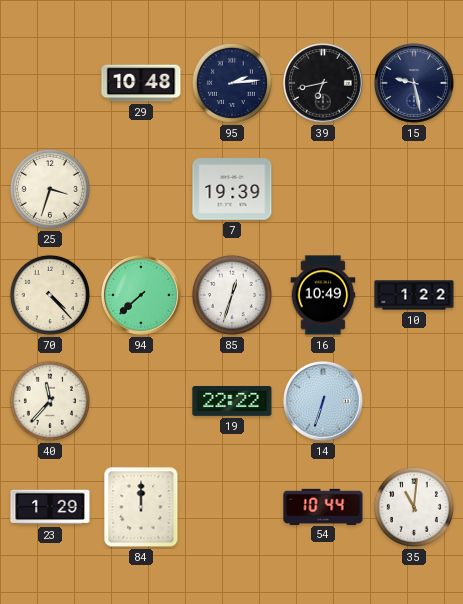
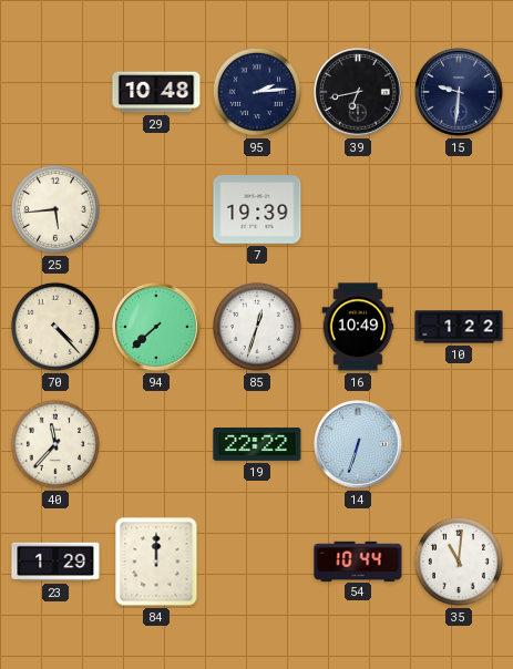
15: 9:28 -> 9:31
25: 3:33 -> 5:44
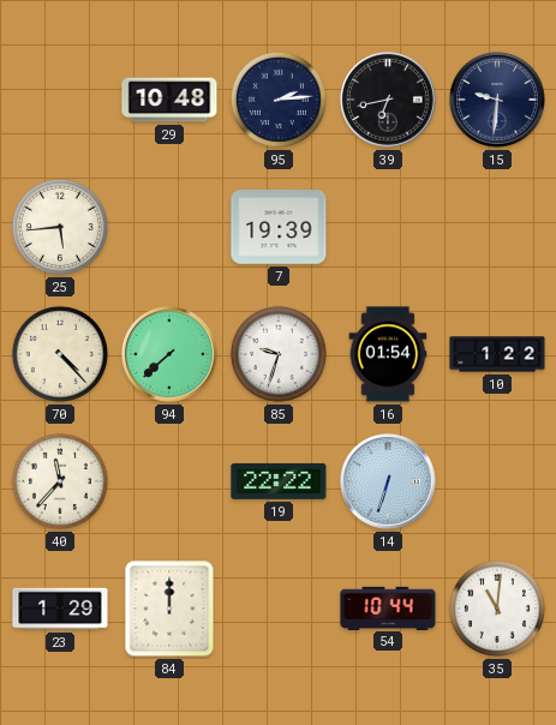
85: 12:33 -> 9:33
16: 10:49 -> 01:54
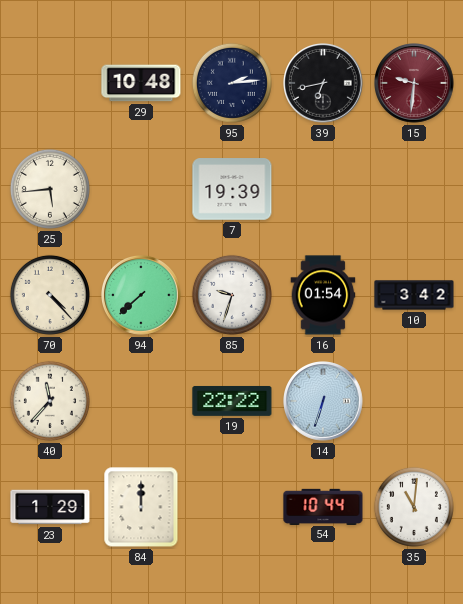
15 dial: navy -> burgundy
10: 1:22 -> 3:42
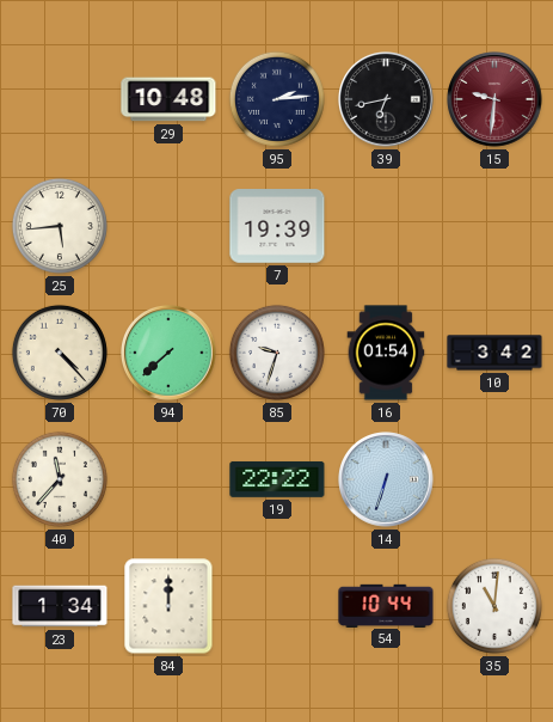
23: 1:29 -> 1:34
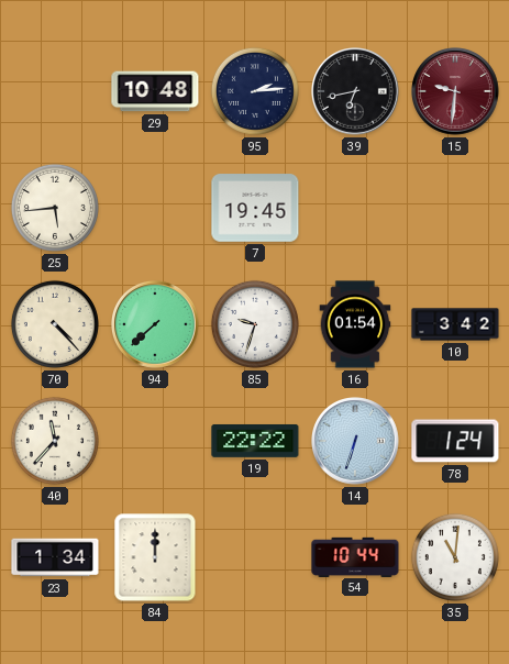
7: 19:39 -> 19:45
78: none -> 1:24
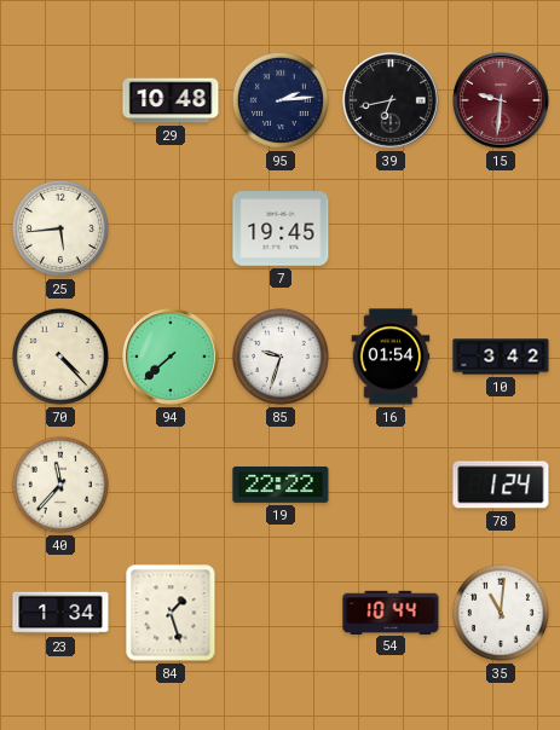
14: 6:33 -> none
84: 12:00 -> 1:27
